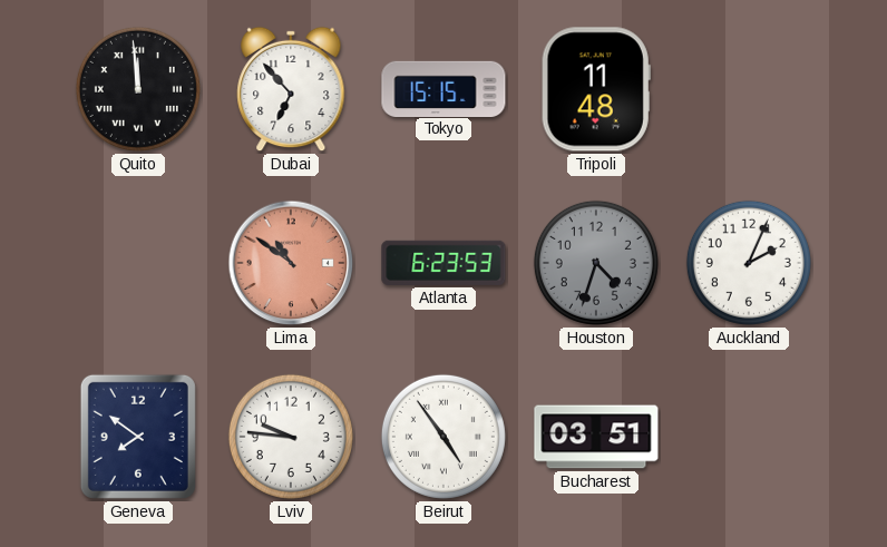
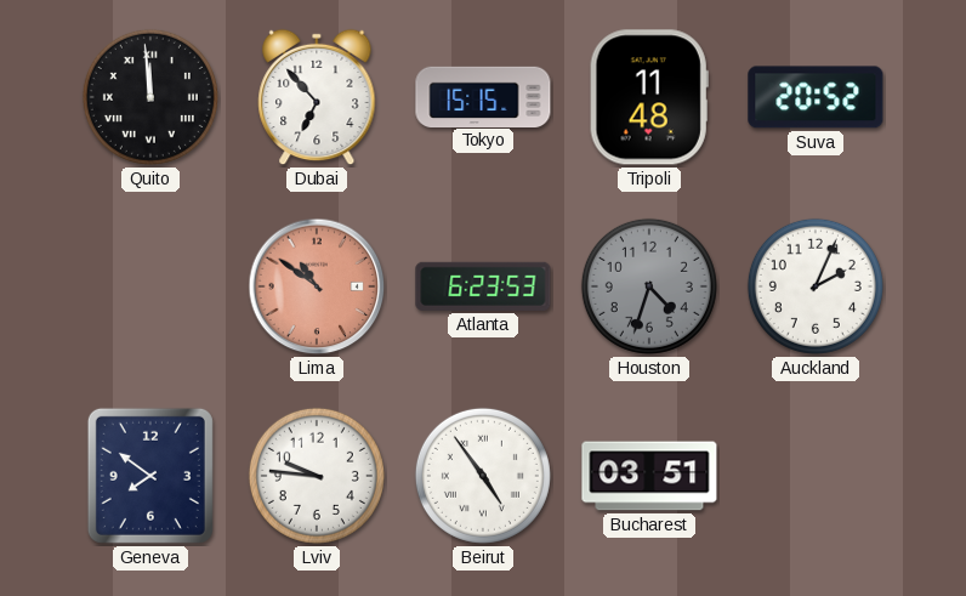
Suva: none -> 20:52
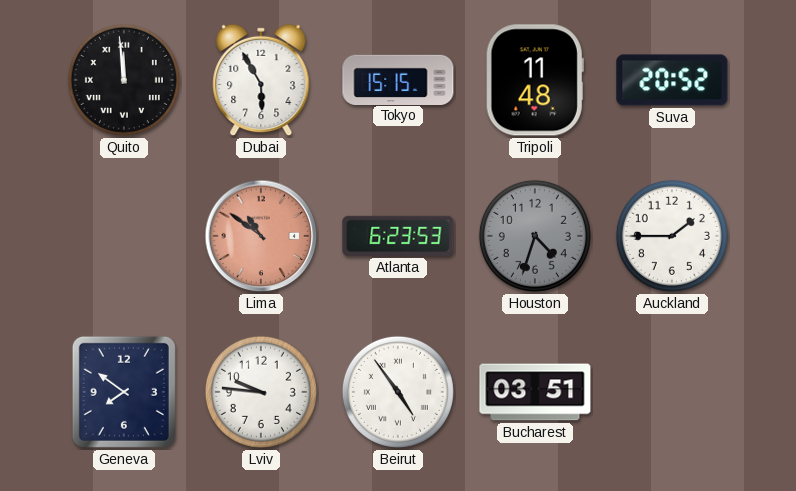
Dubai: 6:53 -> 5:55
Auckland: 2:04 -> 1:45
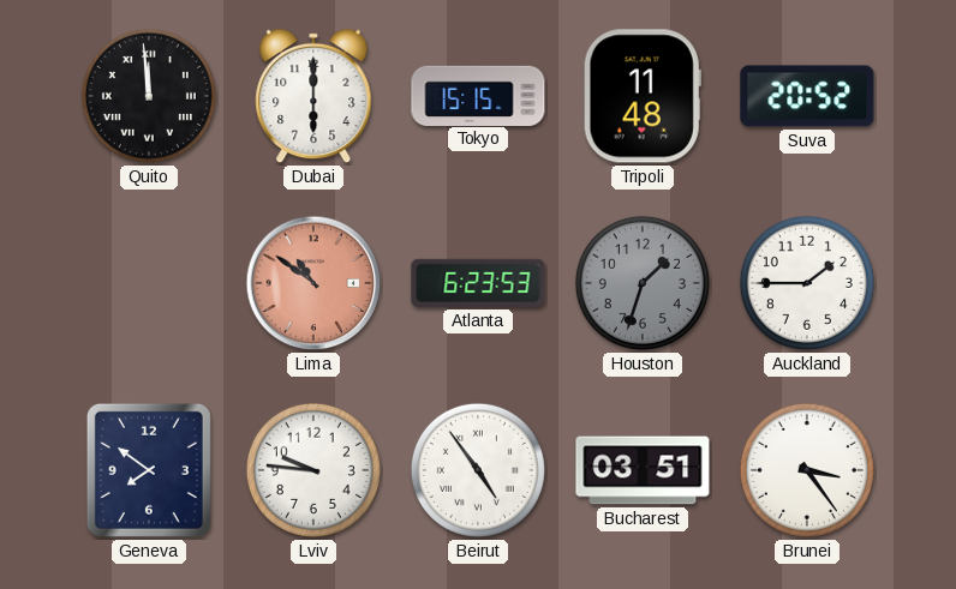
Dubai: 5:55 -> 6:00
Houston: 4:33 -> 1:33
Brunei: none -> 3:24
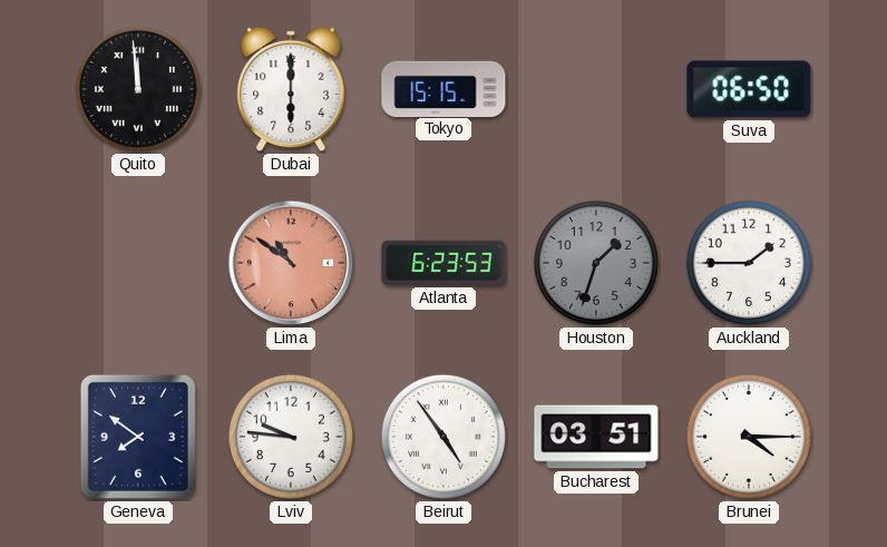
Tripoli: 11:48 -> none
Suva: 20:52 -> 06:50
Brunei: 3:24 -> 4:15
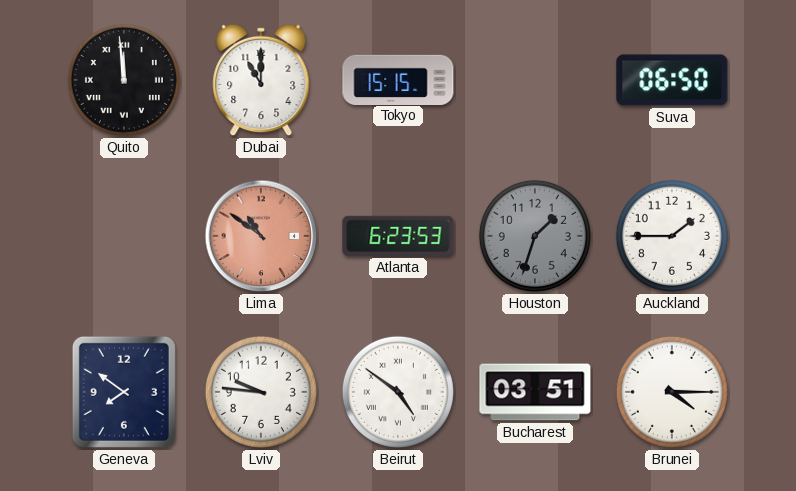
Dubai: 6:00 -> 11:00
Beirut: 4:54 -> 4:51
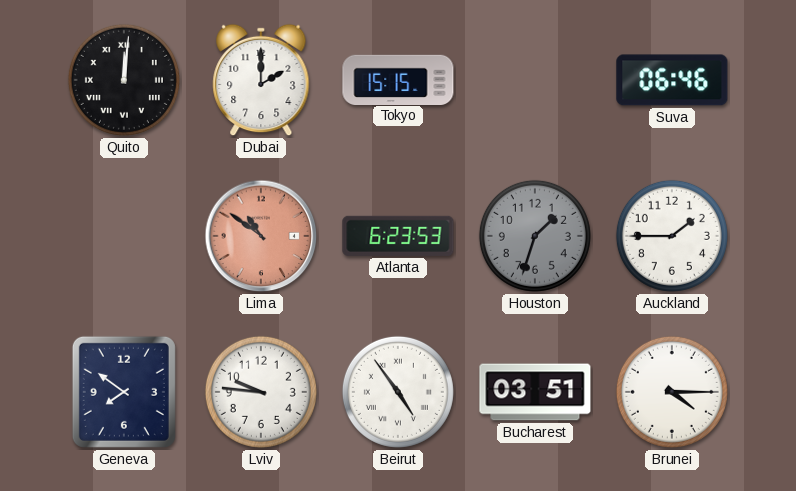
Quito: 11:59 -> 12:01
Dubai: 11:00 -> 2:00
Suva: 06:50 -> 06:46
Beirut: 4:51 -> 4:54
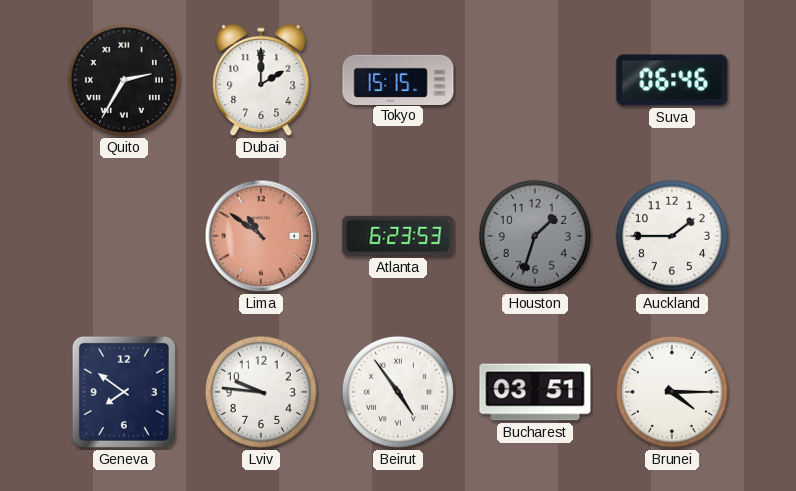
Quito: 12:01 -> 2:35
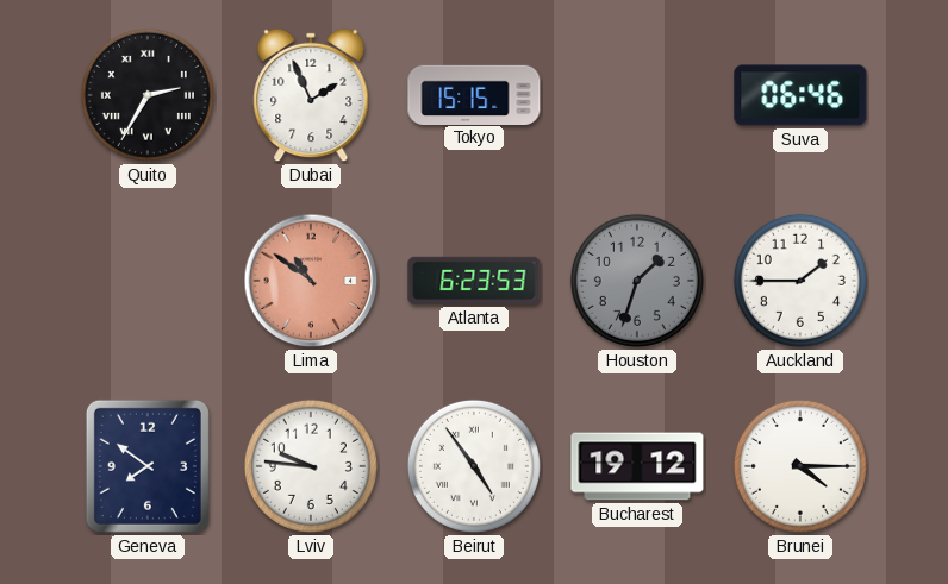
Dubai: 2:00 -> 1:56
Bucharest: 03:51 -> 19:12
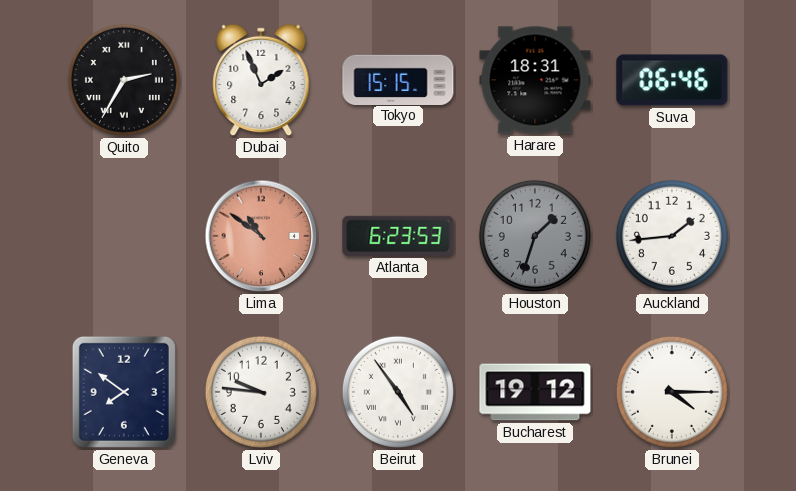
Harare: none -> 18:31
Auckland: 1:45 -> 1:44
